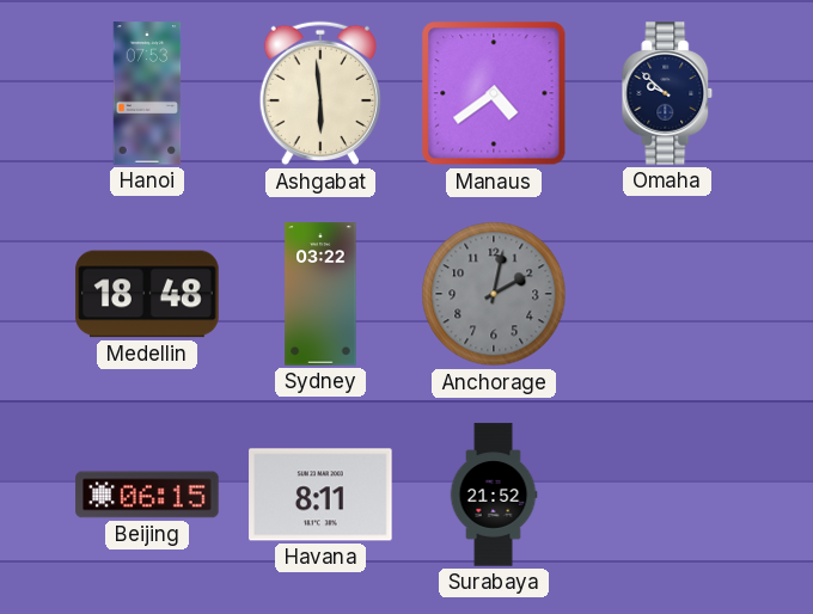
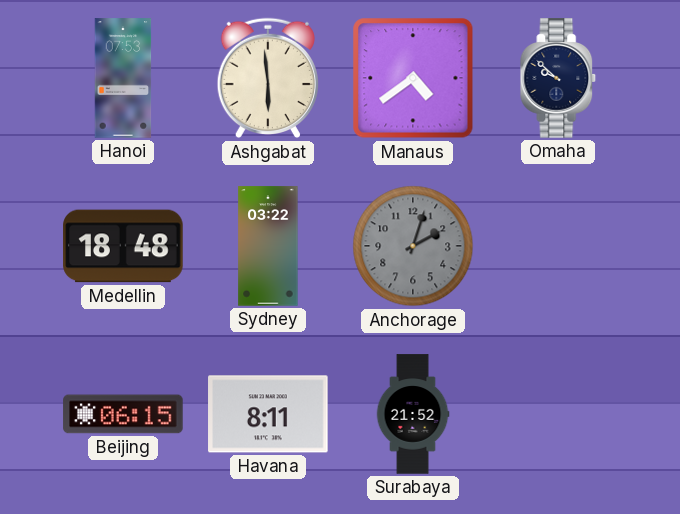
Anchorage: 2:02 -> 2:03
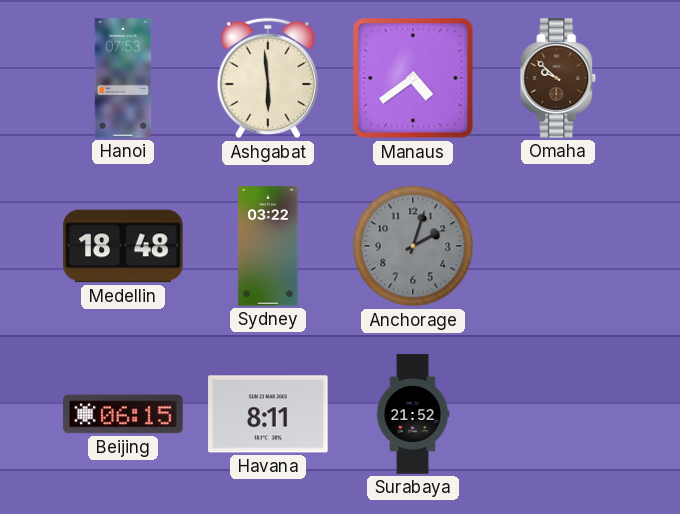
Omaha dial: navy -> brown
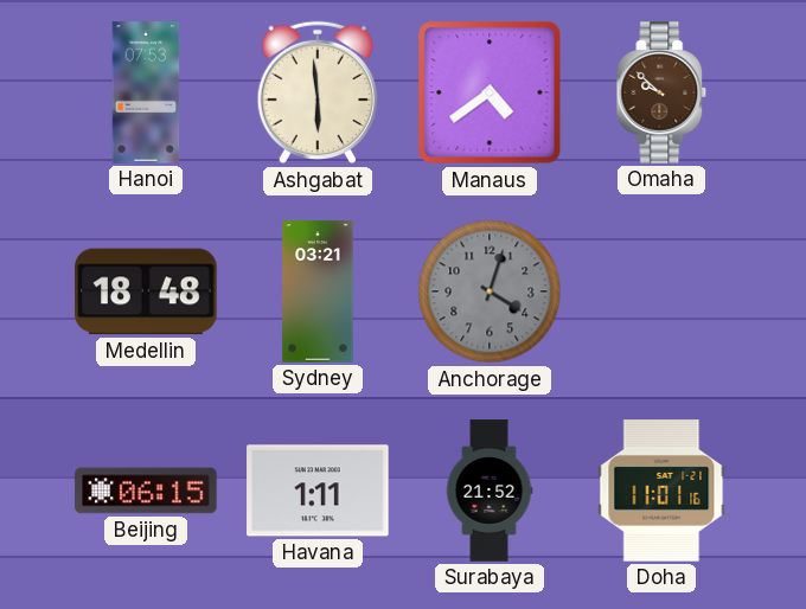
Sydney: 03:22 -> 03:21
Anchorage: 2:03 -> 4:03
Havana: 8:11 -> 1:11
Doha: none -> 11:01
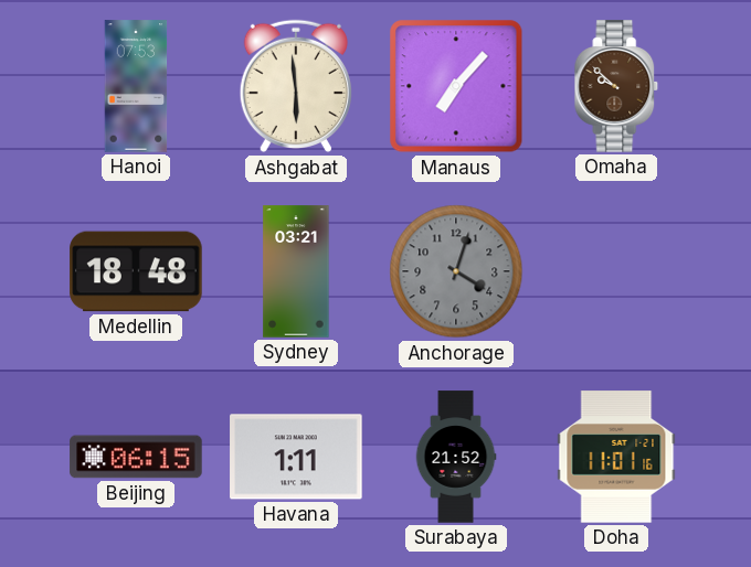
Manaus: 4:39 -> 7:07
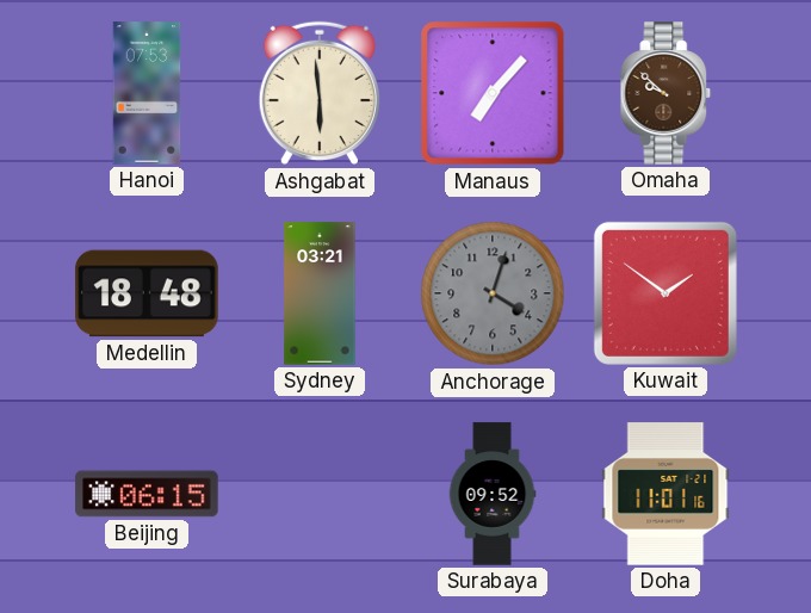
Kuwait: none -> 1:51
Havana: 1:11 -> none
Surabaya: 21:52 -> 09:52
